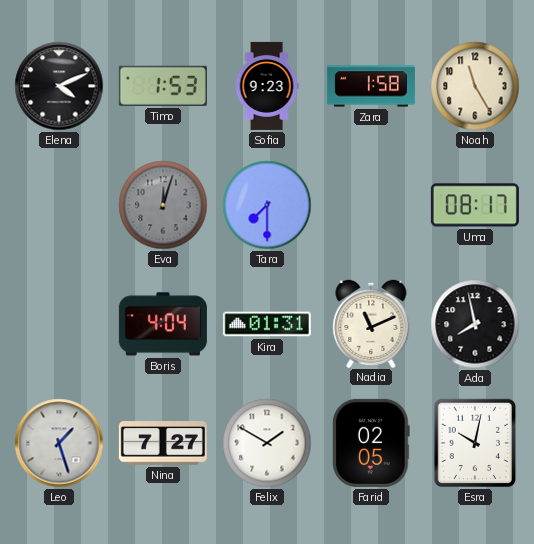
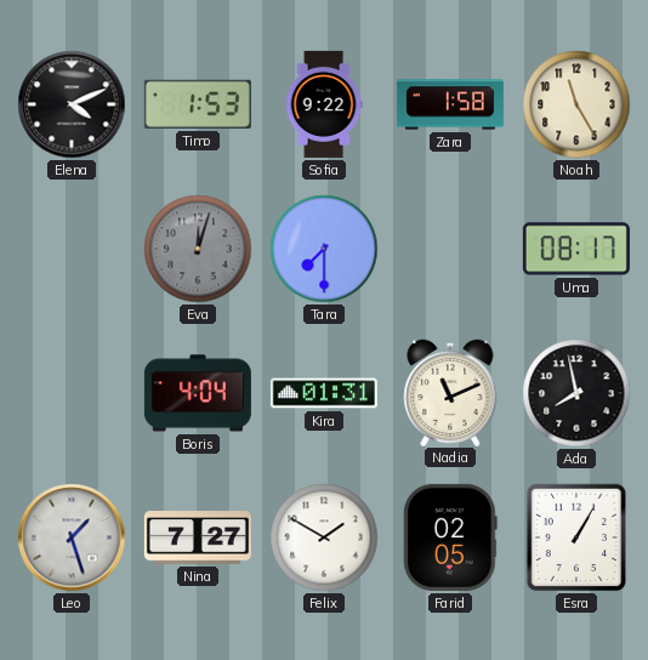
Sofia: 9:23 -> 9:22
Esra: 10:02 -> 1:05
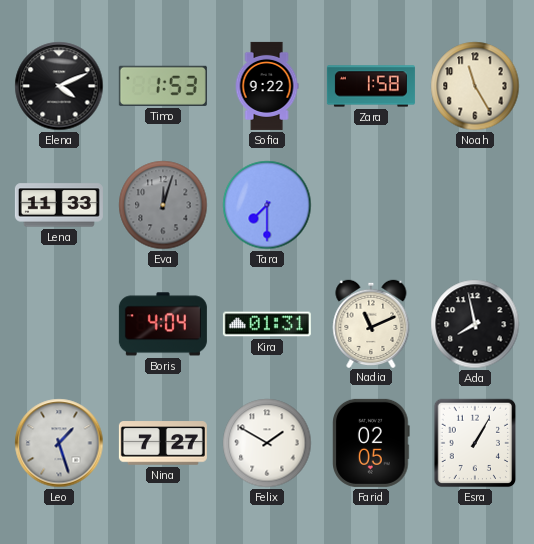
Lena: none -> 11:33
Uma: 08:17 -> none
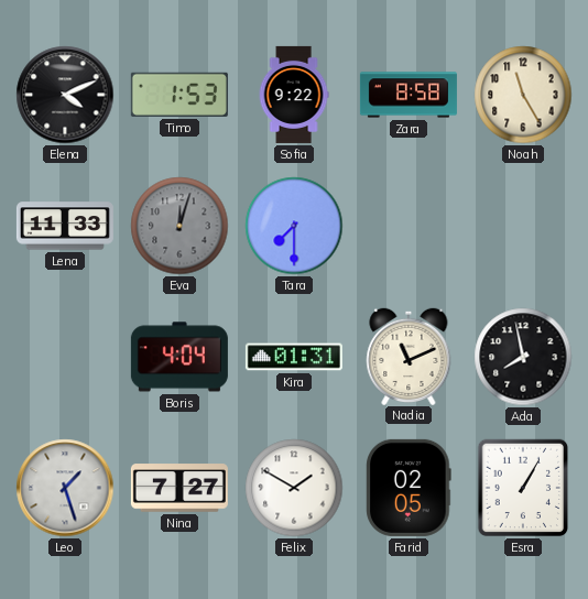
Zara: 1:58 -> 8:58
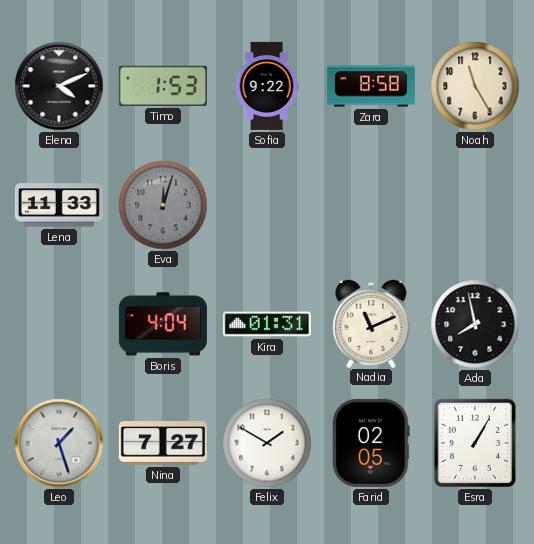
Tara: 7:30 -> none
